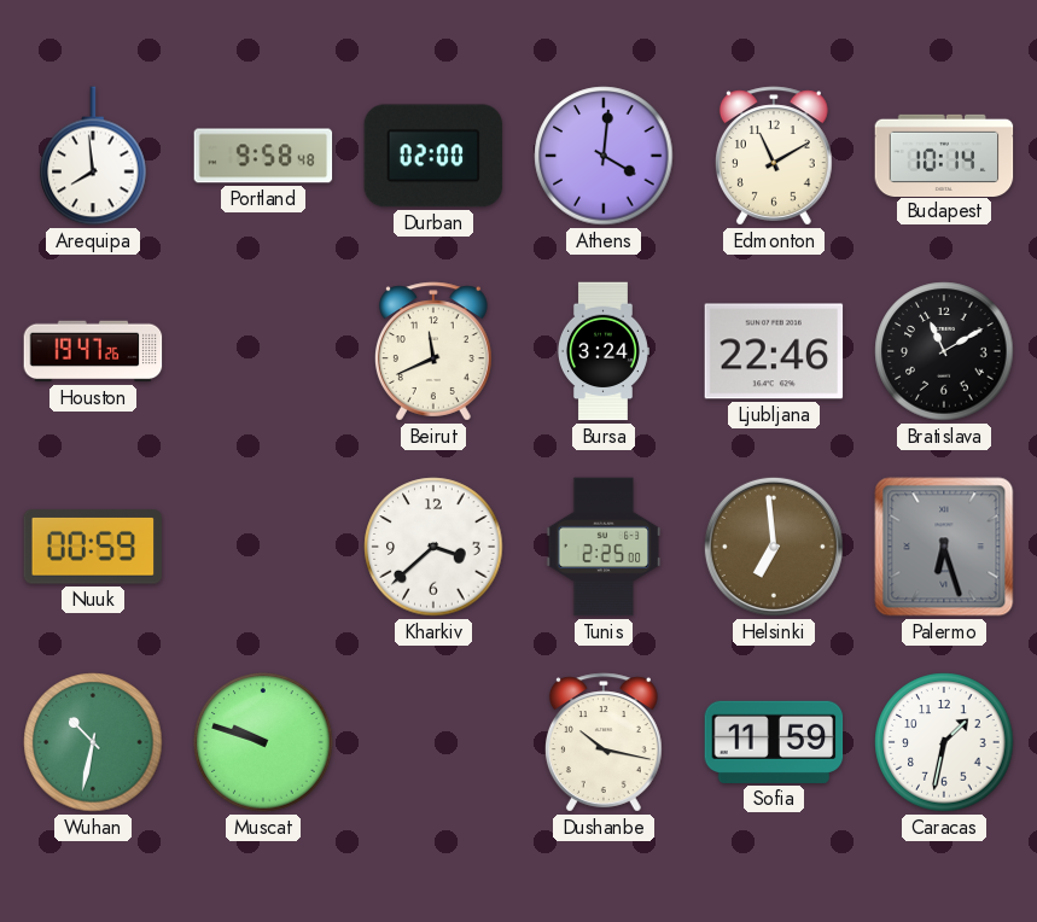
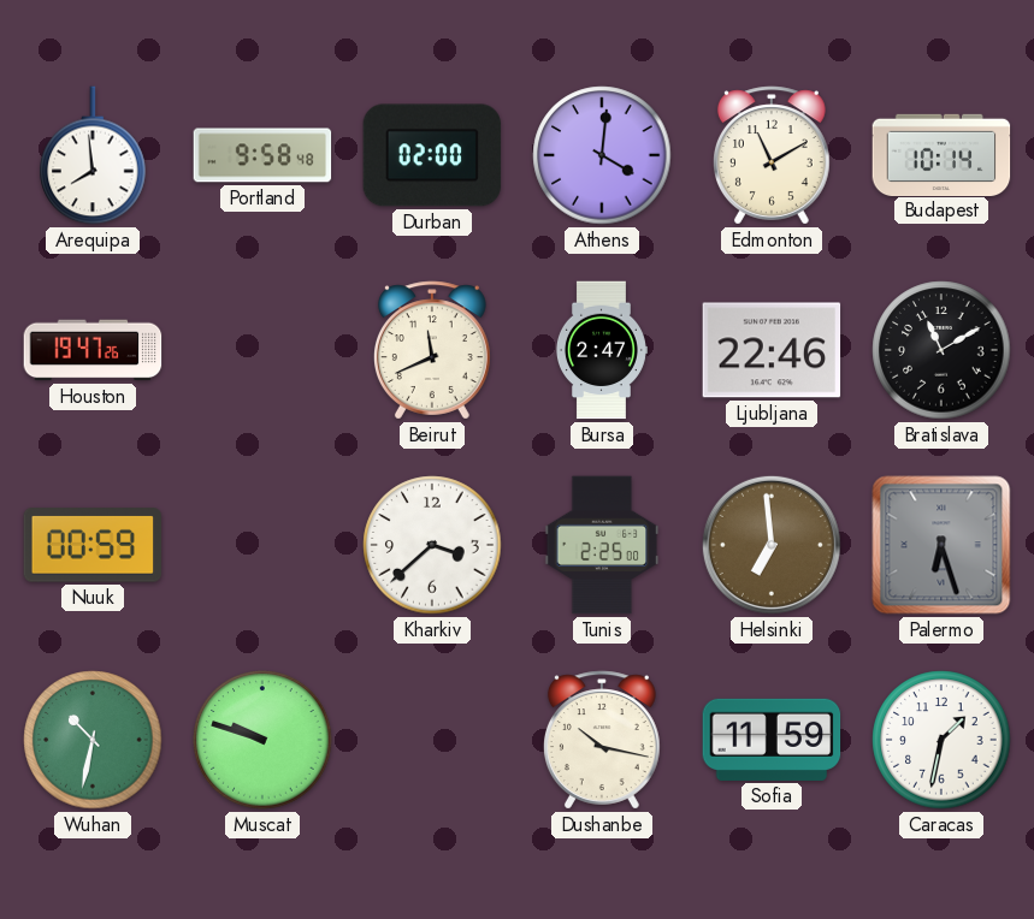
Bursa: 3:24 -> 2:47
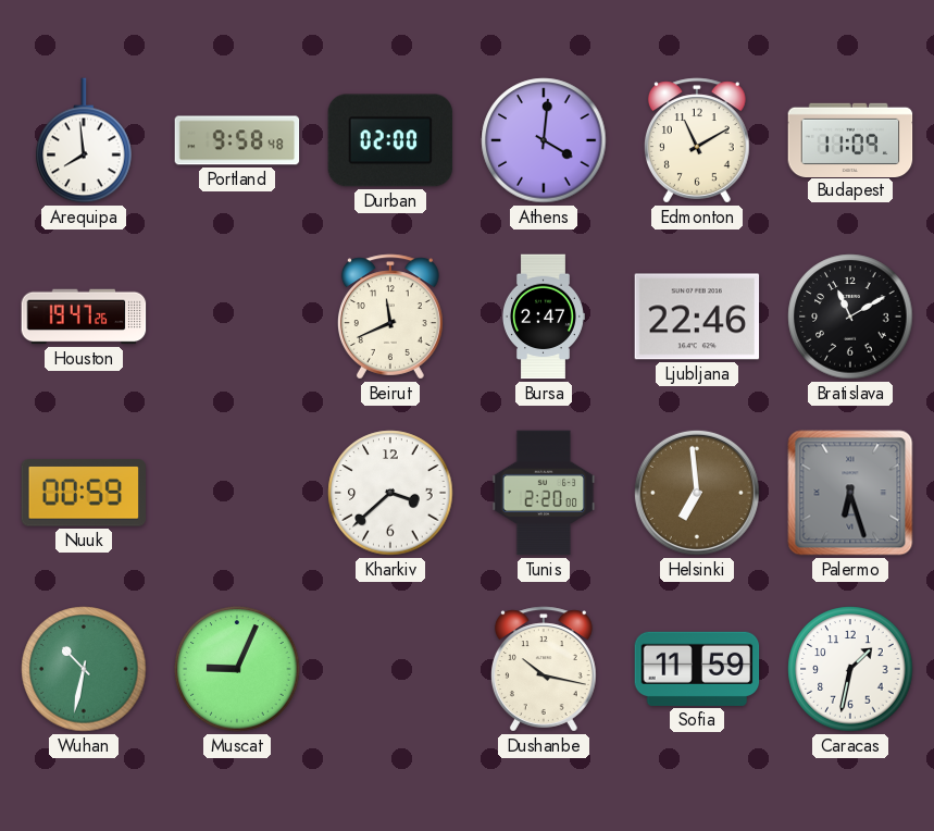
Budapest: 10:14 -> 11:09
Tunis: 2:25 -> 2:20
Muscat: 9:48 -> 9:04
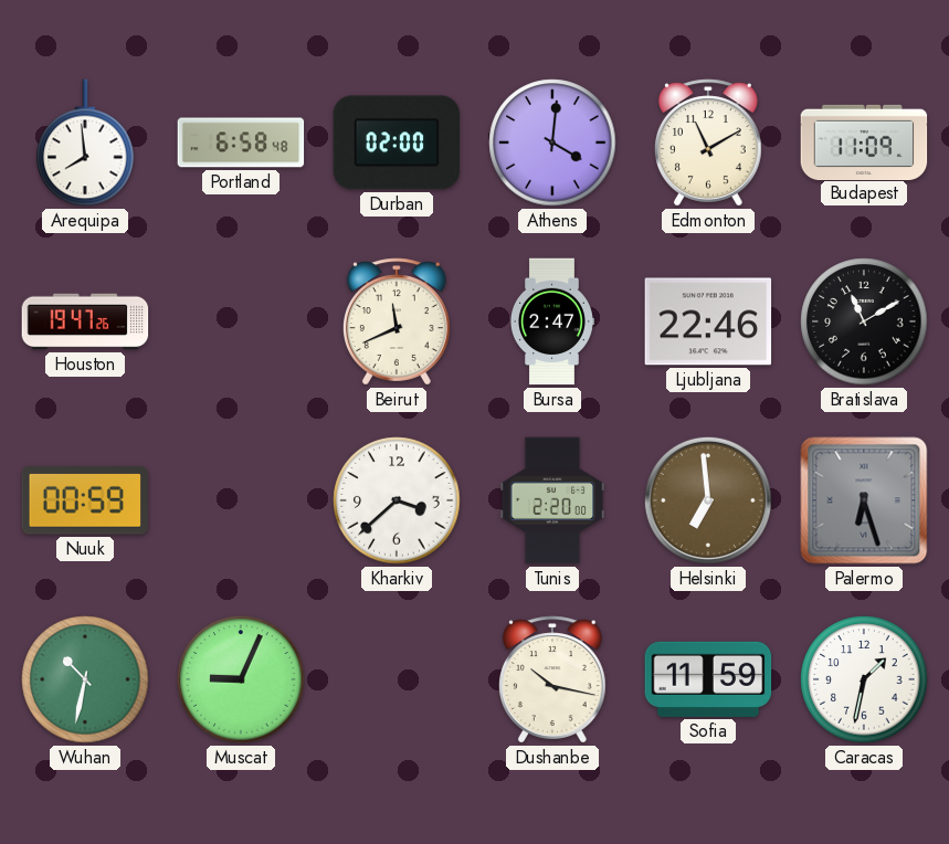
Portland: 9:58 -> 6:58
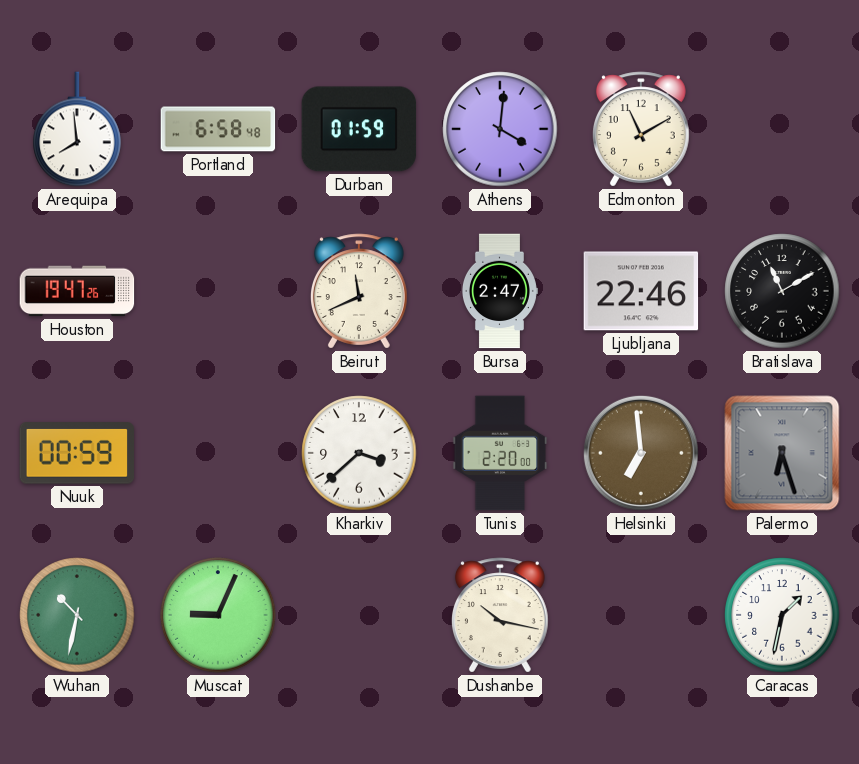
Durban: 02:00 -> 01:59
Budapest: 11:09 -> none
Sofia: 11:59 -> none
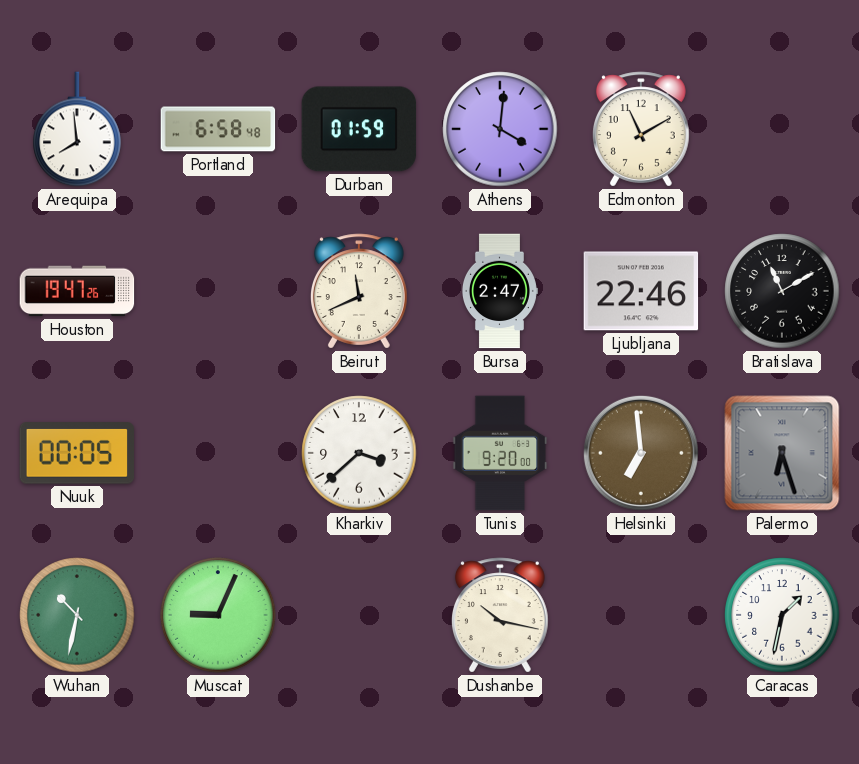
Nuuk: 00:59 -> 00:05
Tunis: 2:20 -> 9:20
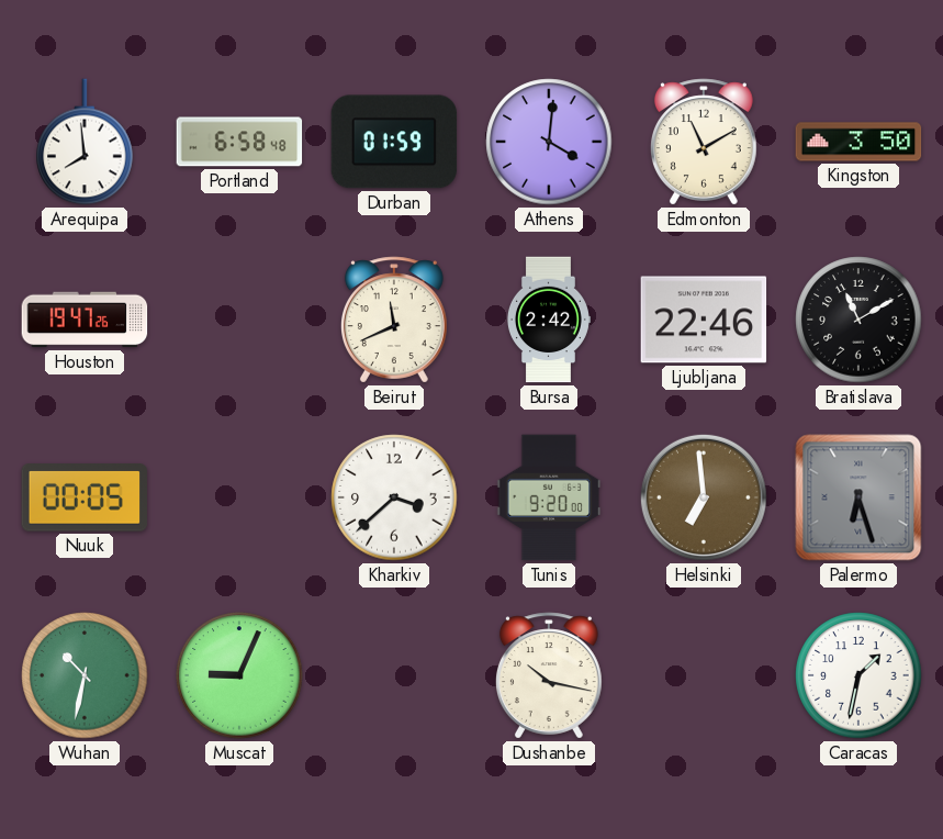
Kingston: none -> 3:50
Bursa: 2:47 -> 2:42
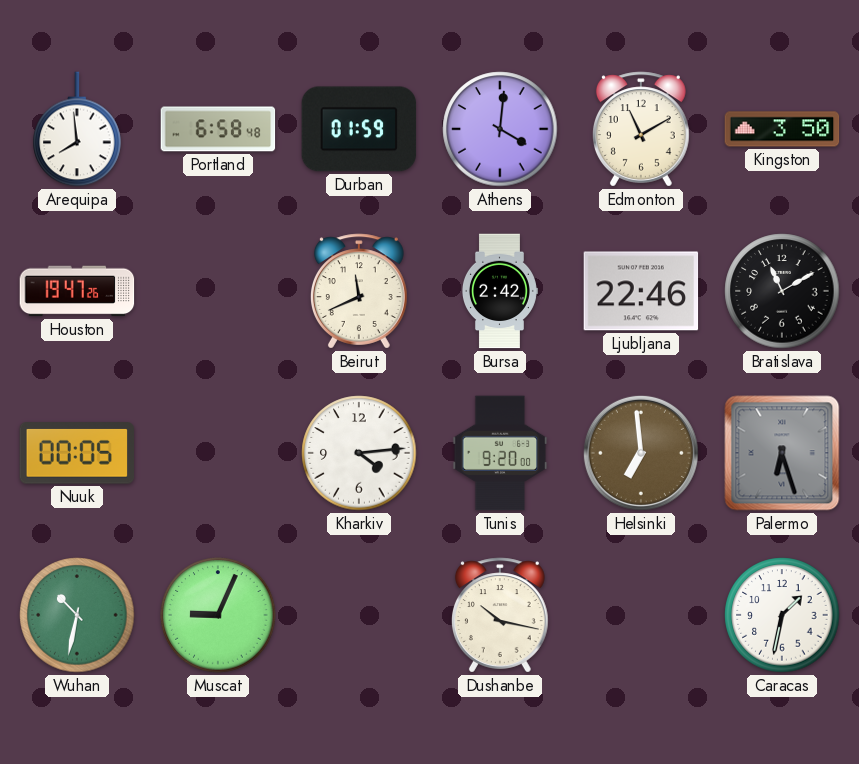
Kharkiv: 3:38 -> 4:14
